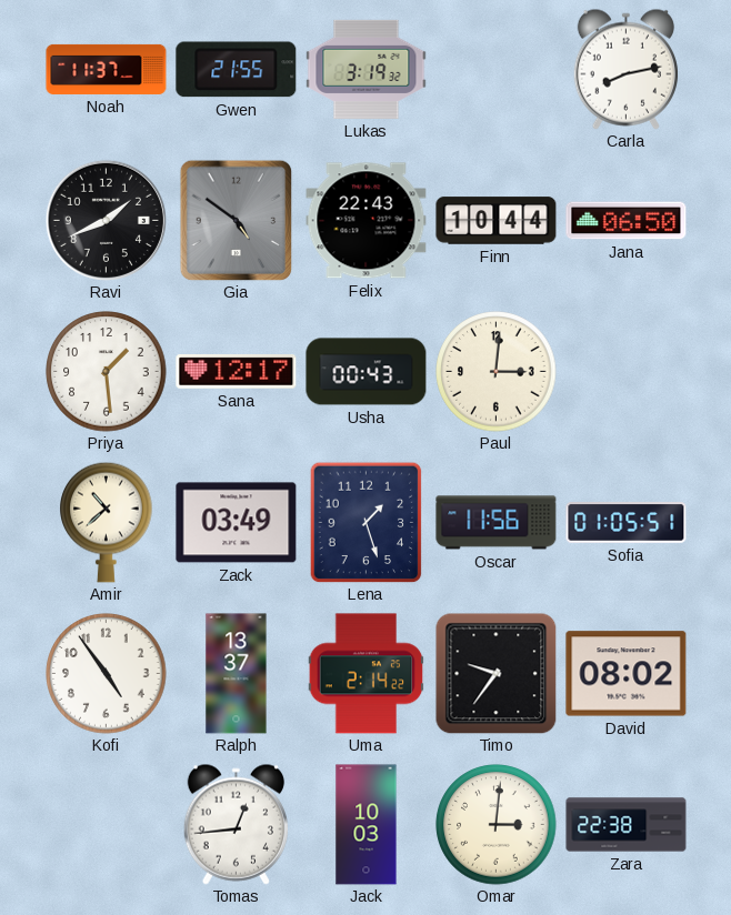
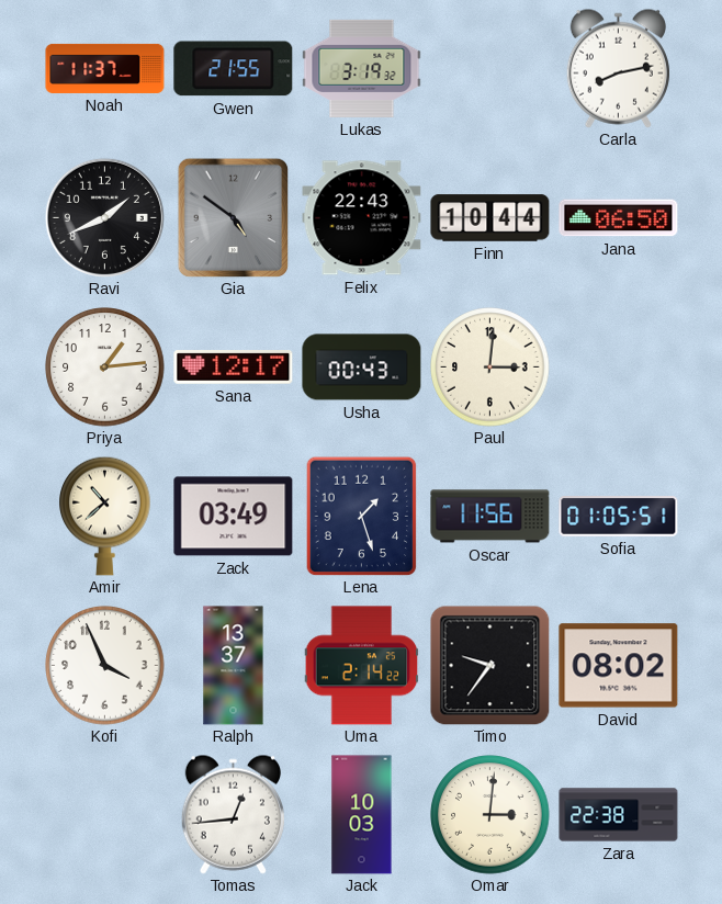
Priya: 1:29 -> 1:14
Kofi: 4:54 -> 3:56
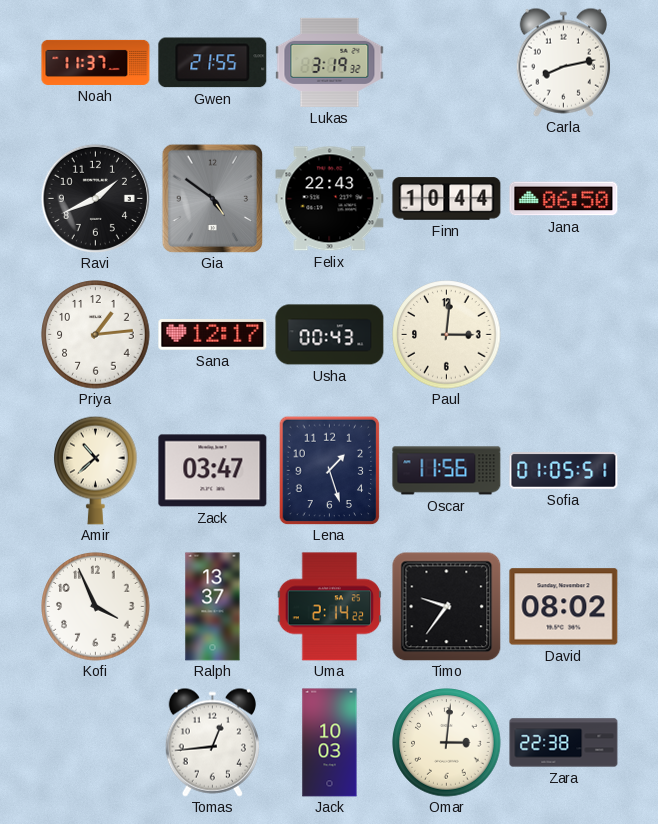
Zack: 03:49 -> 03:47
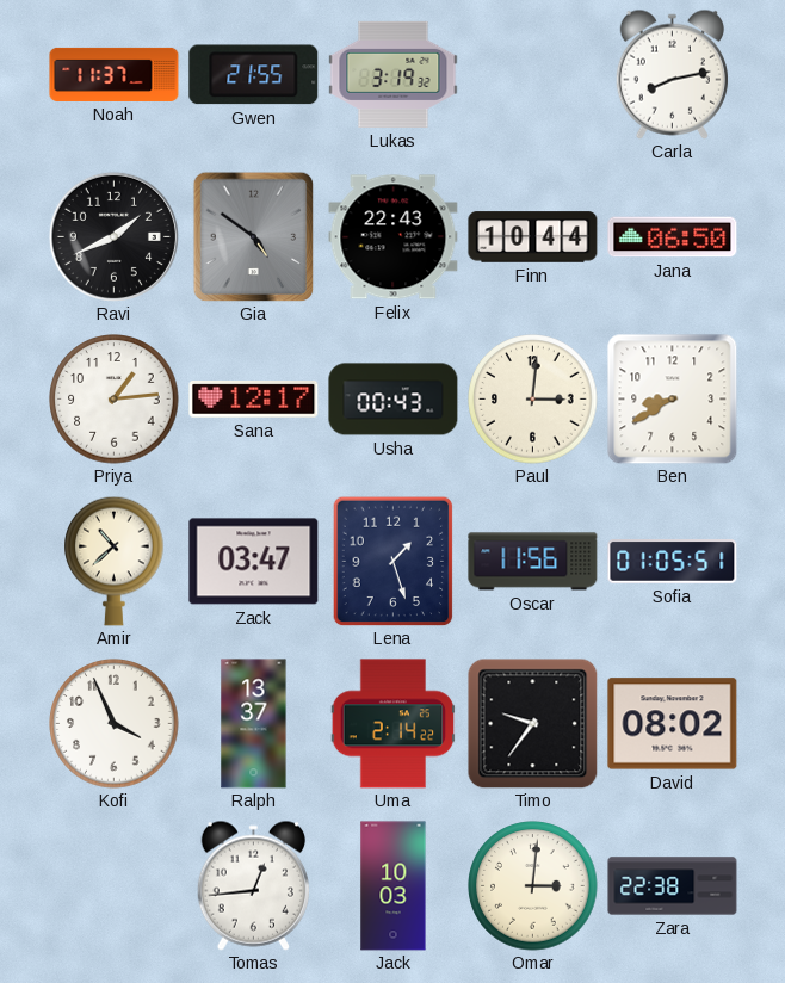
Ben: none -> 8:40
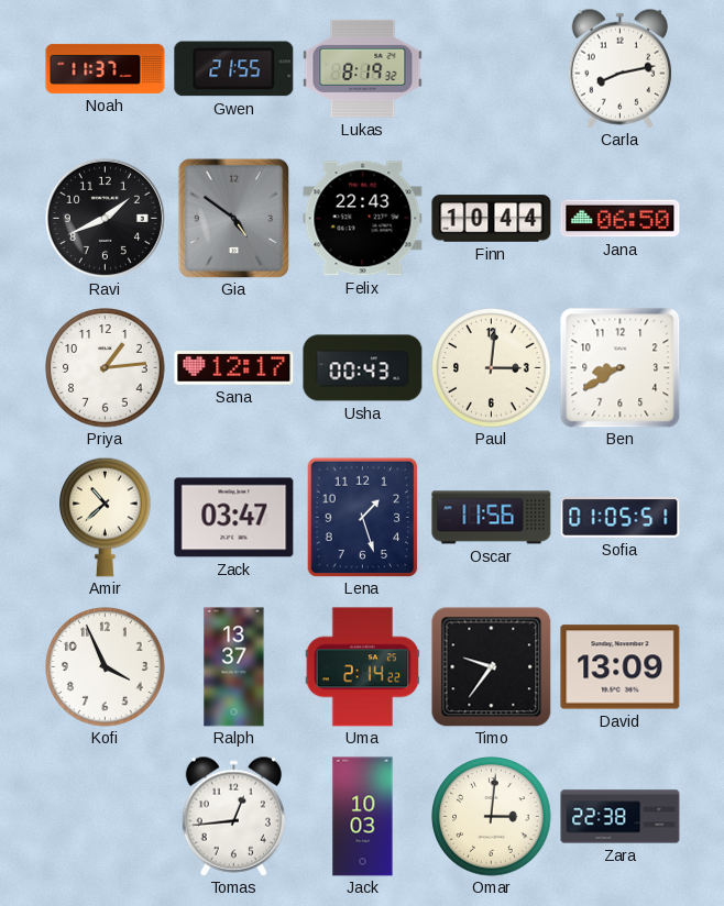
Lukas: 3:19 -> 8:19
David: 08:02 -> 13:09
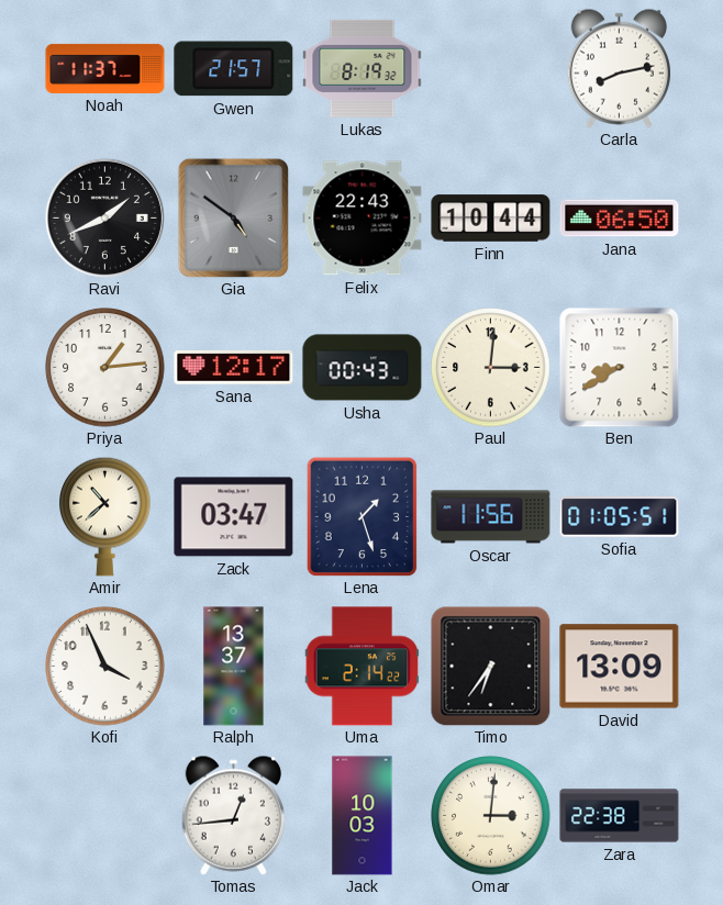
Gwen: 21:55 -> 21:57
Timo: 9:36 -> 6:36
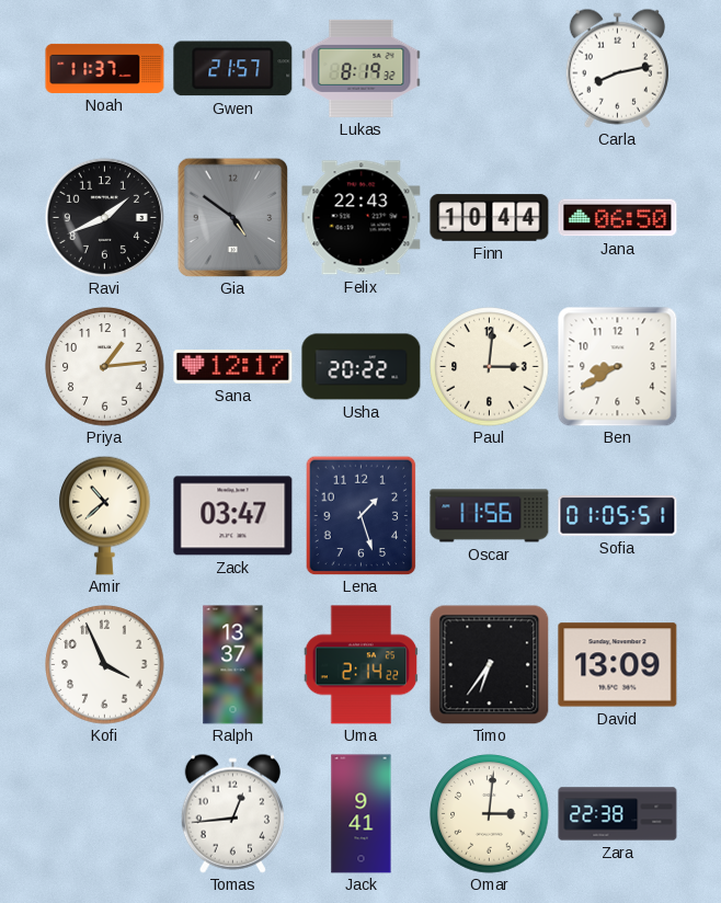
Usha: 00:43 -> 20:22
Jack: 10:03 -> 9:41
